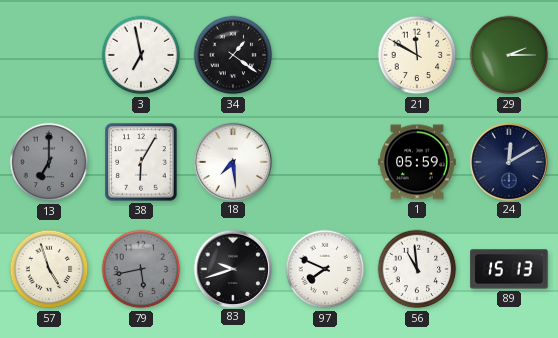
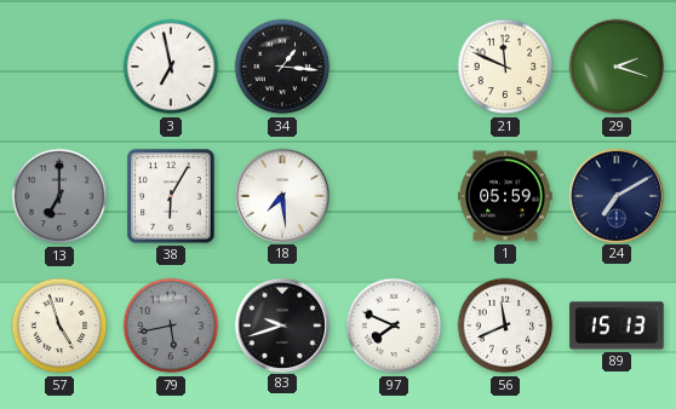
34: 1:21 -> 1:16
21: 11:50 -> 11:49
29: 2:15 -> 2:18
24: 12:10 -> 7:10
56: 10:59 -> 11:41
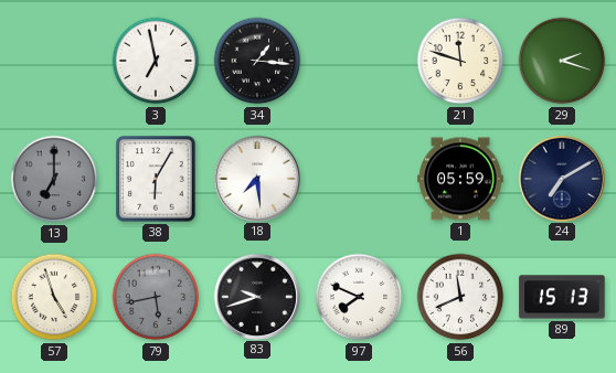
21: 11:49 -> 11:48
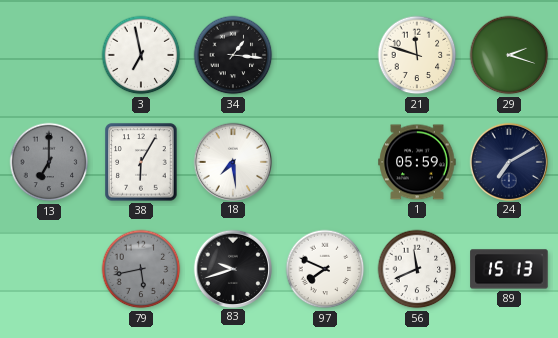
57: 4:57 -> none
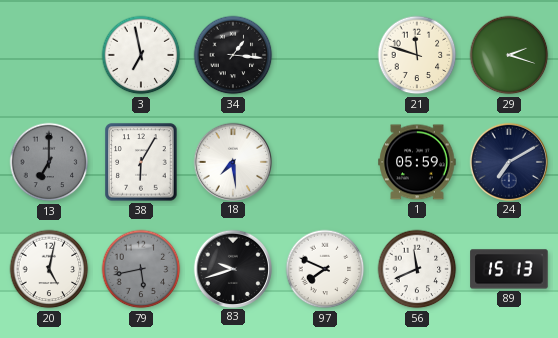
20: none -> 5:02
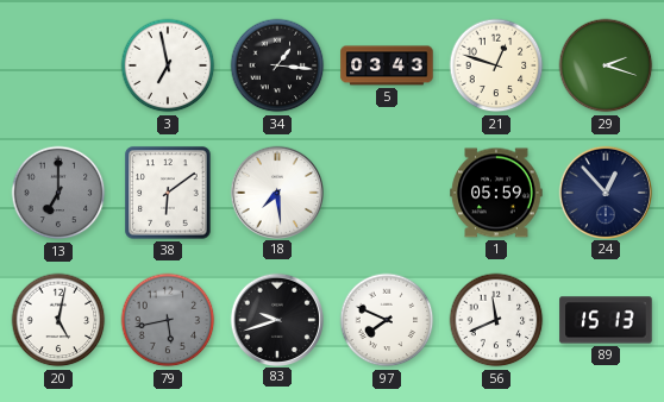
5: none -> 03:43
21: 11:48 -> 12:48
38: 6:05 -> 6:09
24: 7:10 -> 12:53
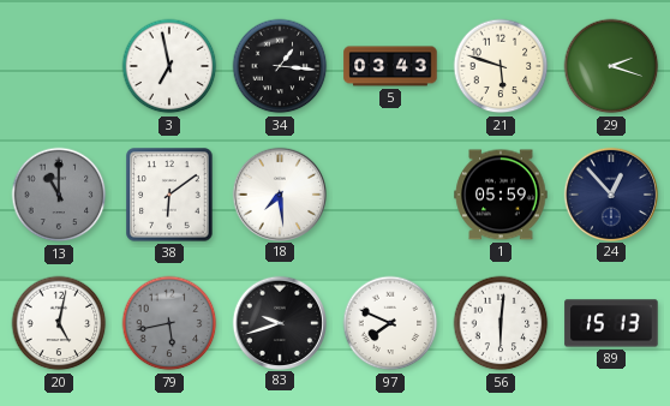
21: 12:48 -> 5:48
13: 7:00 -> 11:00
56: 11:41 -> 6:01
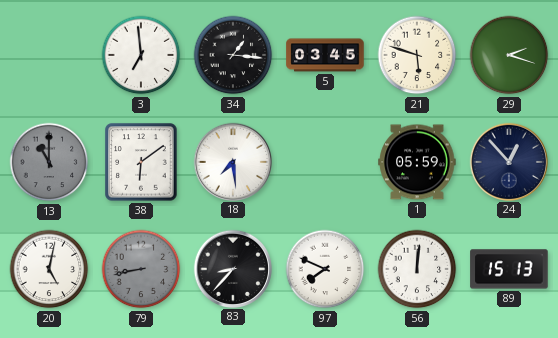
3: 6:58 -> 6:59
5: 03:43 -> 03:45
79: 5:43 -> 8:43
83: 9:42 -> 8:37
56: 6:01 -> 12:01
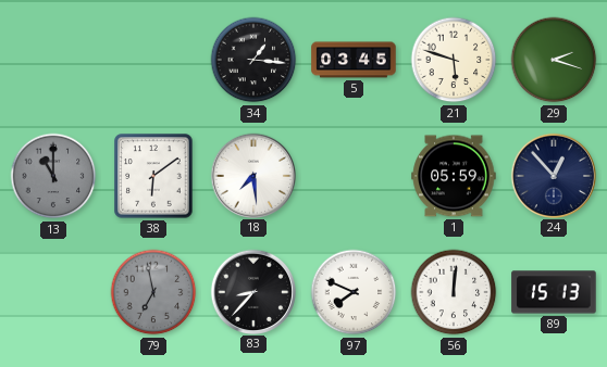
3: 6:59 -> none
20: 5:02 -> none
79: 8:43 -> 6:58
